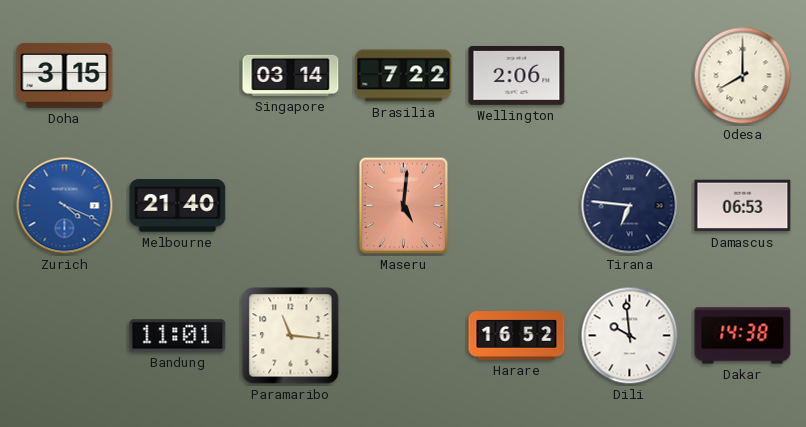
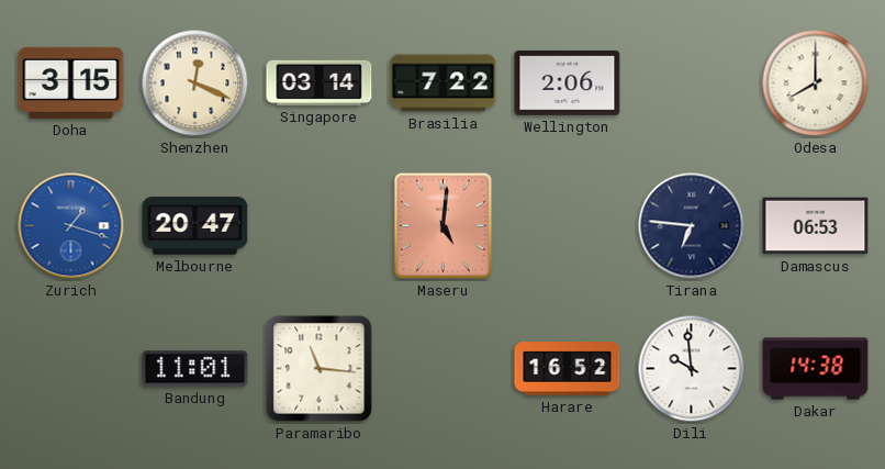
Shenzhen: none -> 12:19
Zurich: 4:19 -> 1:18
Melbourne: 21:40 -> 20:47
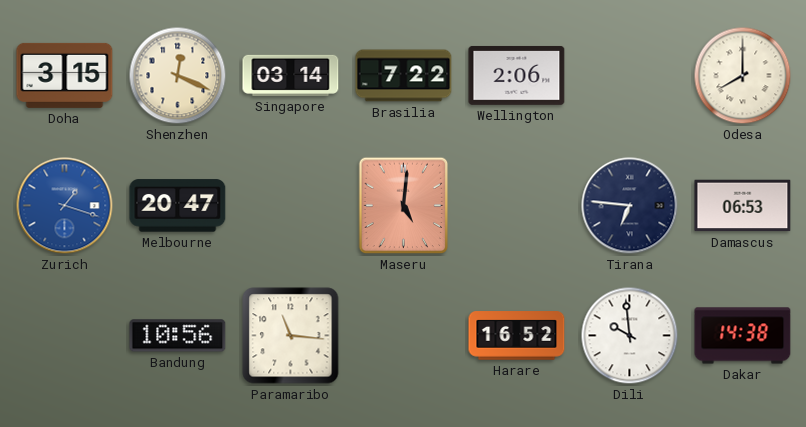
Bandung: 11:01 -> 10:56
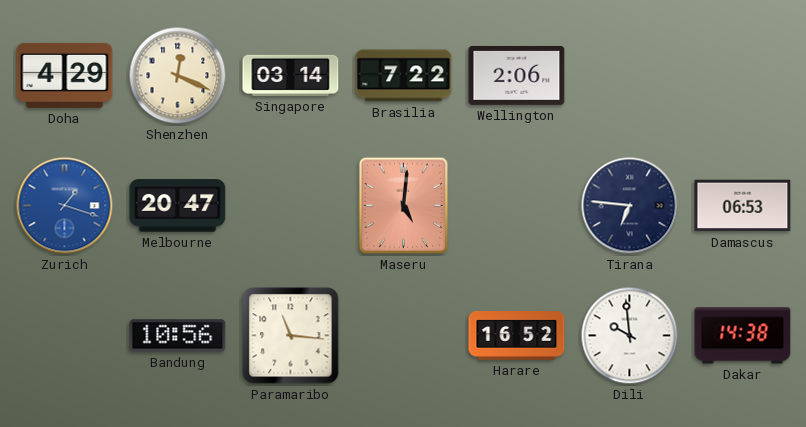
Doha: 3:15 -> 4:29
Odesa: 8:00 -> none
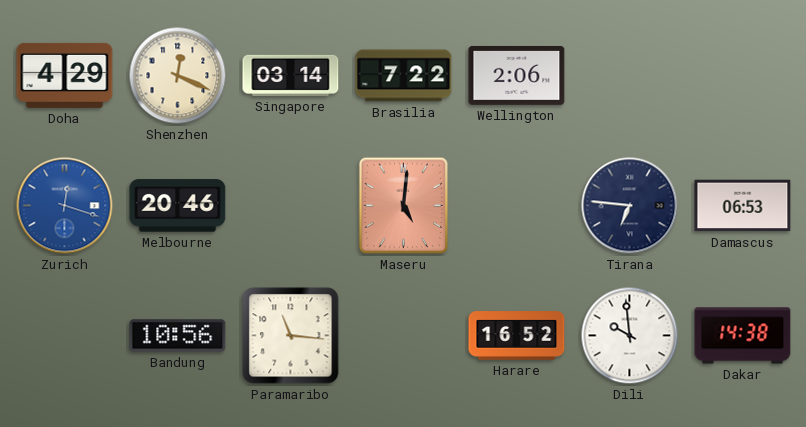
Zurich: 1:18 -> 12:18
Melbourne: 20:47 -> 20:46
